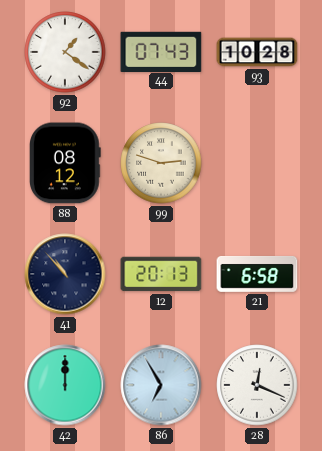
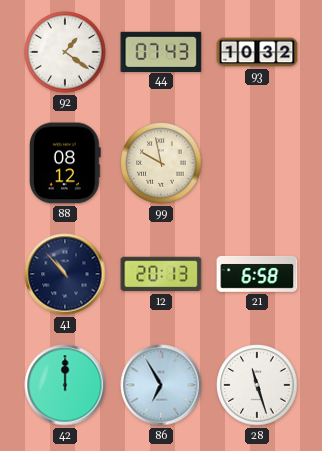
93: 10:28 -> 10:32
99: 2:48 -> 9:58
28: 12:19 -> 11:27
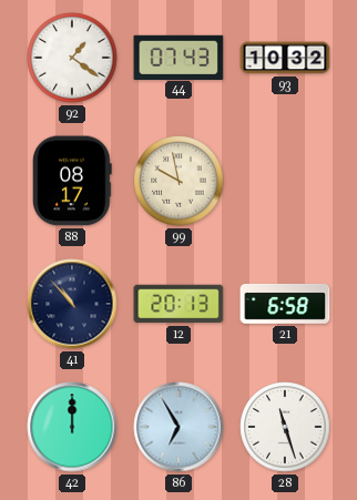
88: 08:12 -> 08:17
